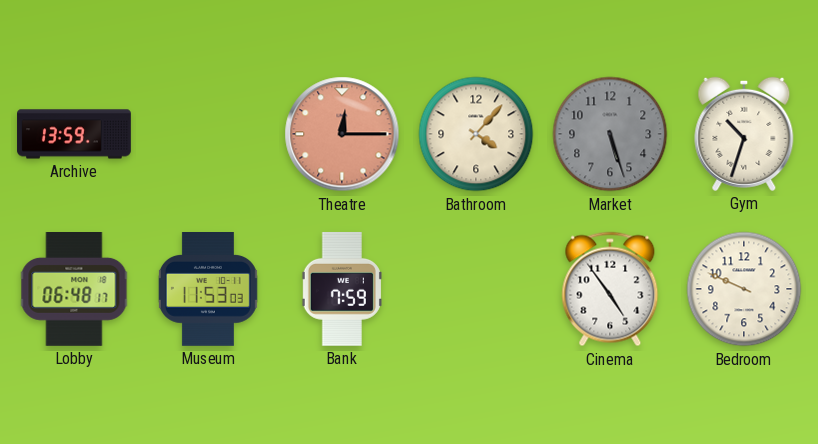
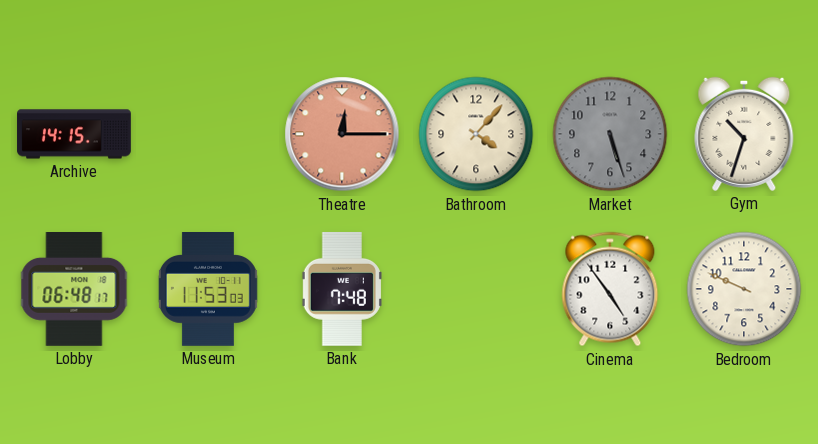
Archive: 13:59 -> 14:15
Bank: 7:59 -> 7:48
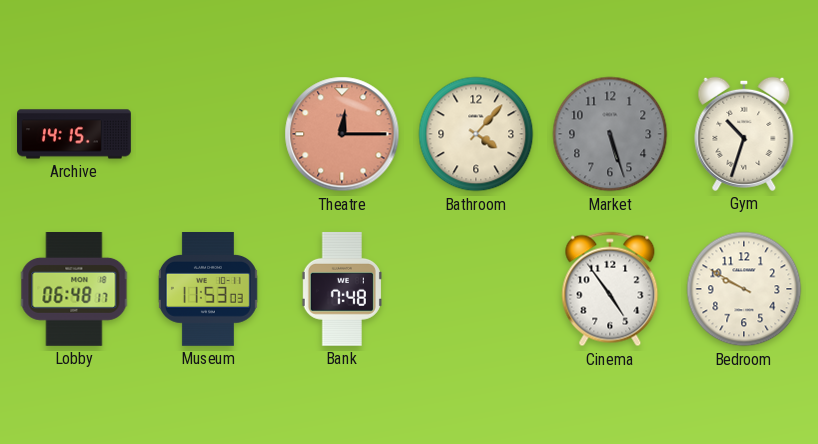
Bedroom: 9:49 -> 9:50
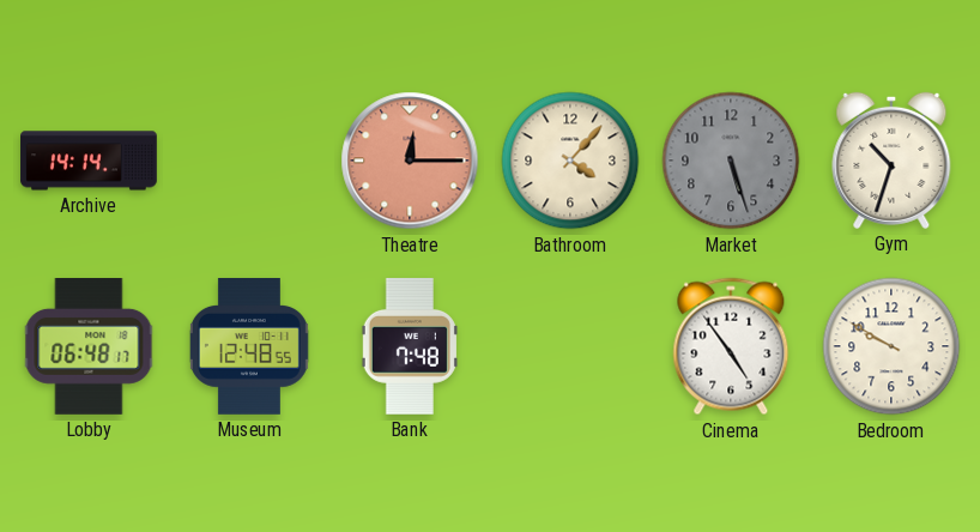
Archive: 14:15 -> 14:14
Museum: 11:53 -> 12:48
